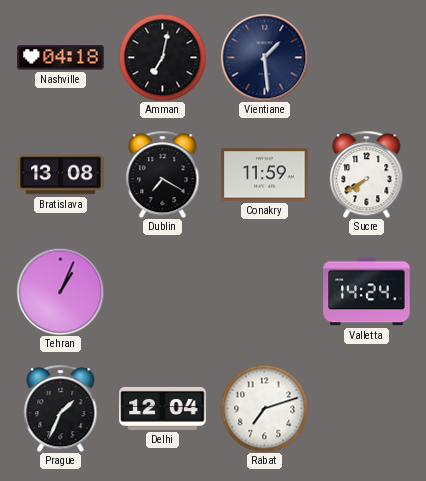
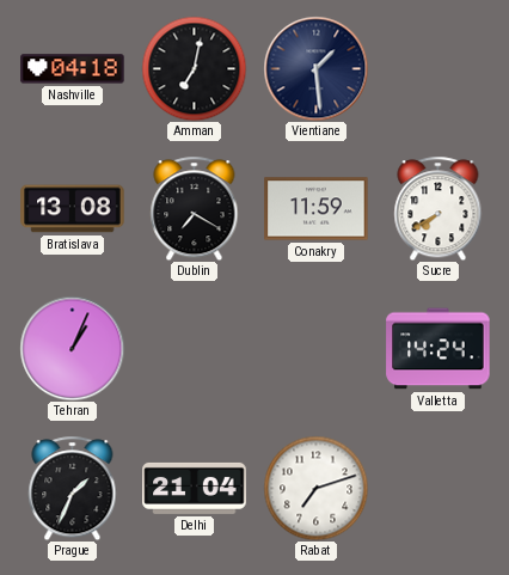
Delhi: 12:04 -> 21:04
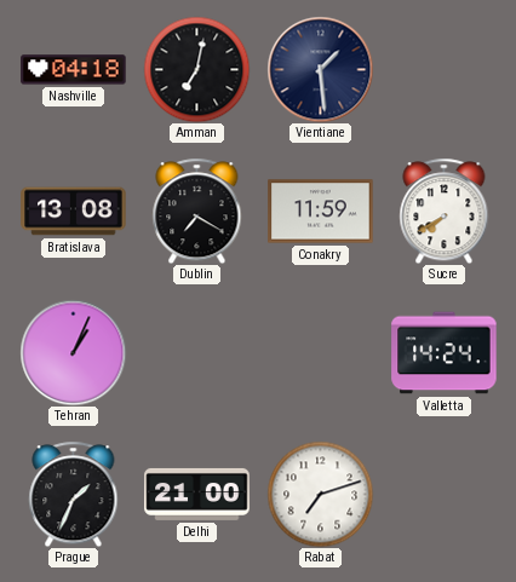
Delhi: 21:04 -> 21:00
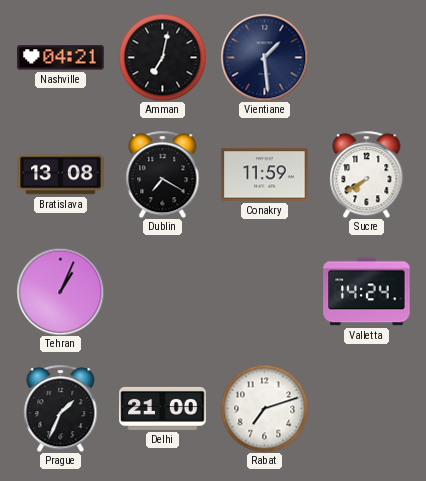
Nashville: 04:18 -> 04:21
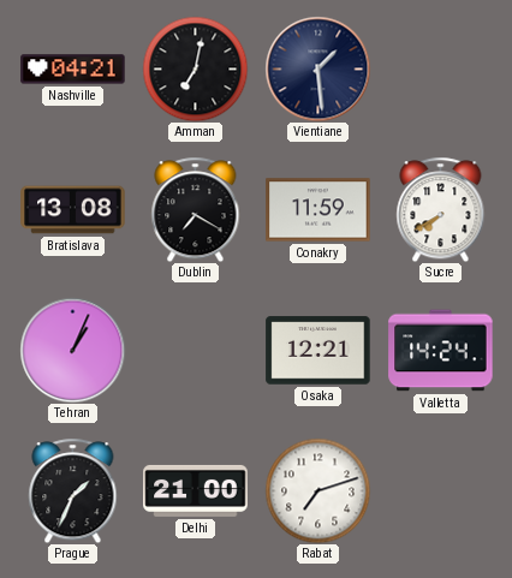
Osaka: none -> 12:21
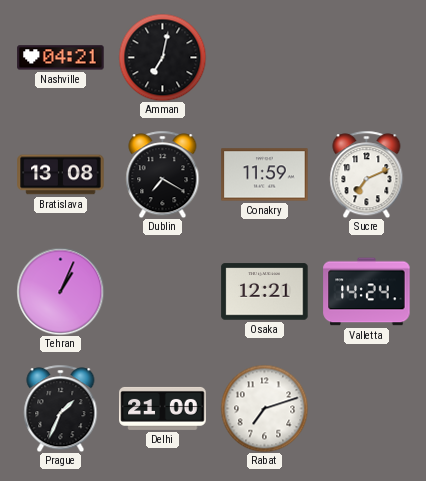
Vientiane: 1:29 -> none
Sucre: 7:40 -> 7:11
